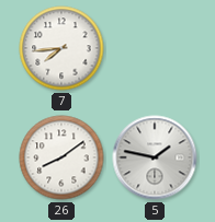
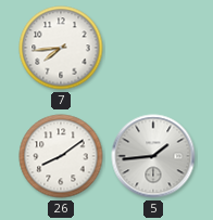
5: 1:47 -> 1:44
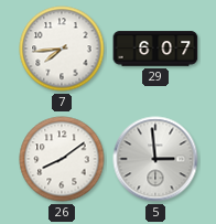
29: none -> 6:07
5: 1:44 -> 2:59
